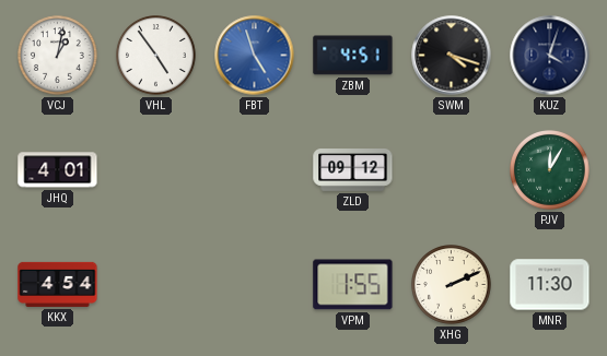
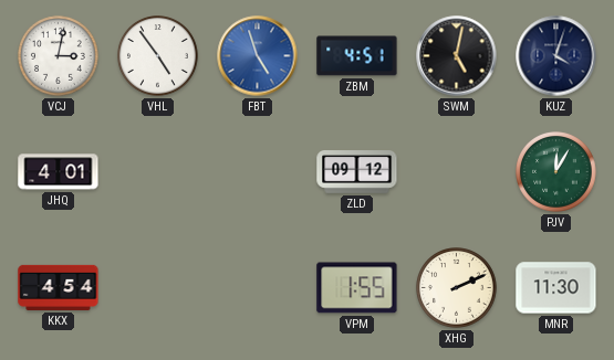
VCJ: 1:02 -> 3:02
SWM: 4:18 -> 5:02
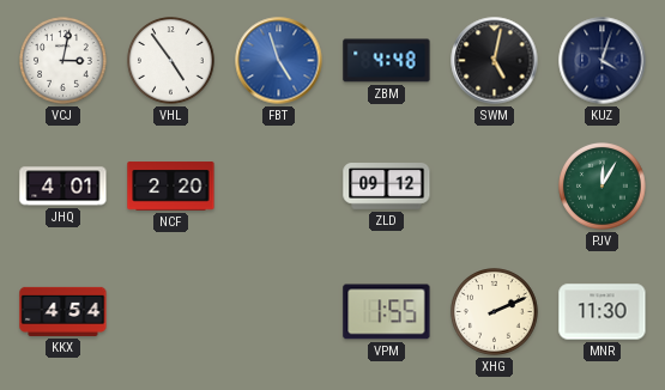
ZBM: 4:51 -> 4:48
NCF: none -> 2:20
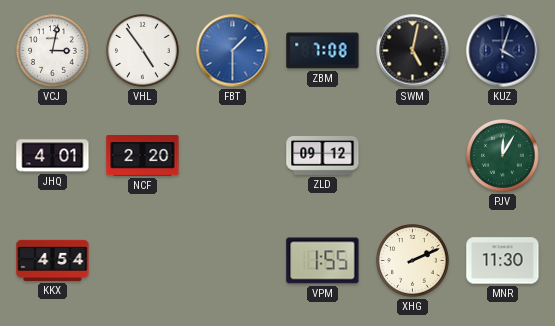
FBT: 4:57 -> 1:30
ZBM: 4:48 -> 7:08
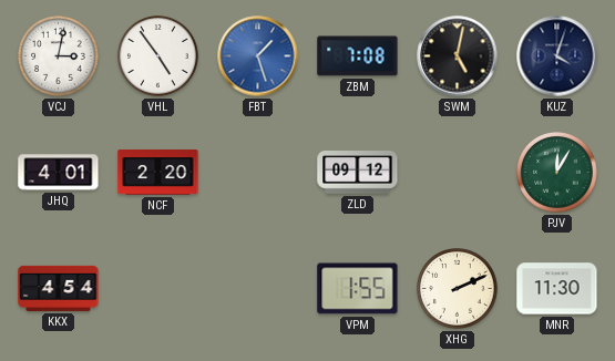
FBT: 1:30 -> 1:27
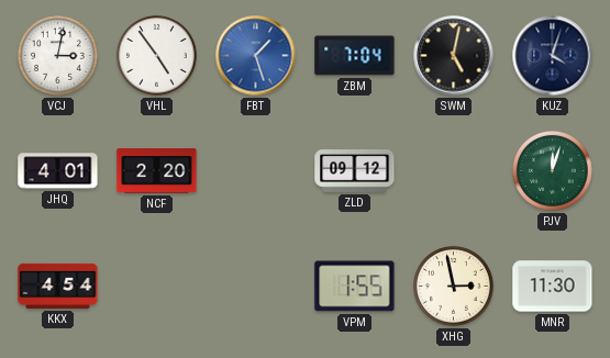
ZBM: 7:08 -> 7:04
PJV: 12:05 -> 12:03
XHG: 2:11 -> 2:58
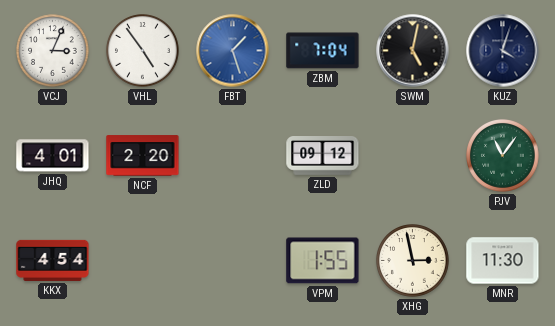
VCJ: 3:02 -> 3:04
PJV: 12:03 -> 11:06
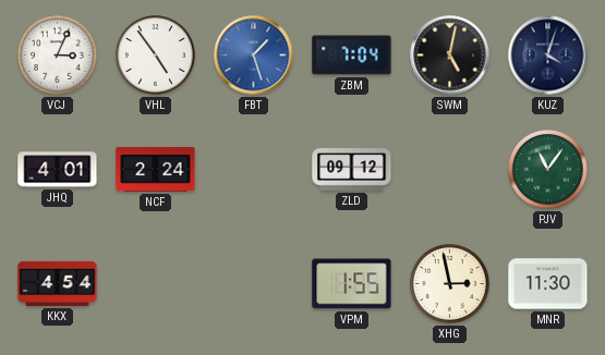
NCF: 2:20 -> 2:24
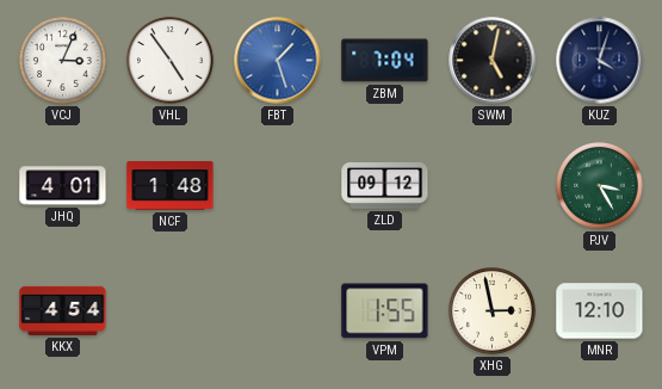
NCF: 2:24 -> 1:48
PJV: 11:06 -> 3:25
MNR: 11:30 -> 12:10
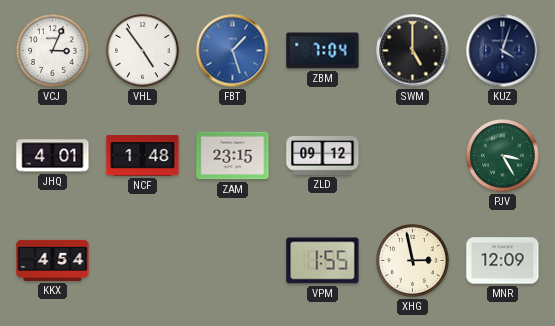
SWM: 5:02 -> 5:00
ZAM: none -> 23:15
MNR: 12:10 -> 12:09
